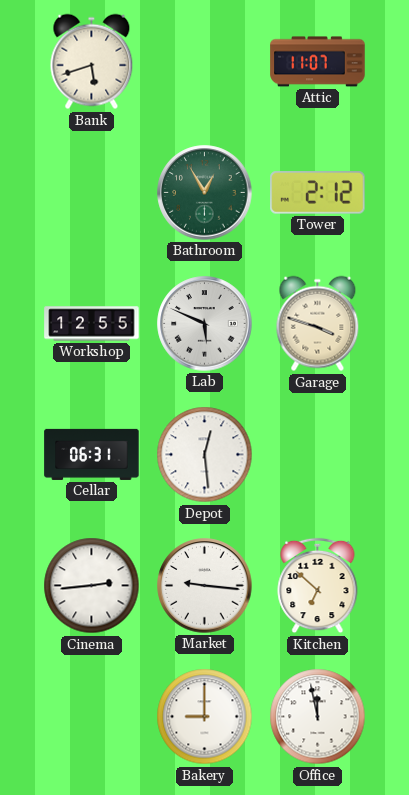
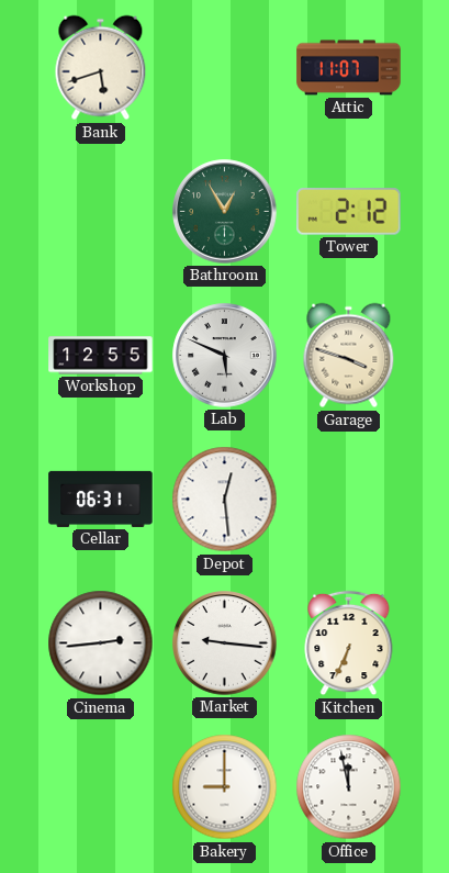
Kitchen: 6:52 -> 6:34
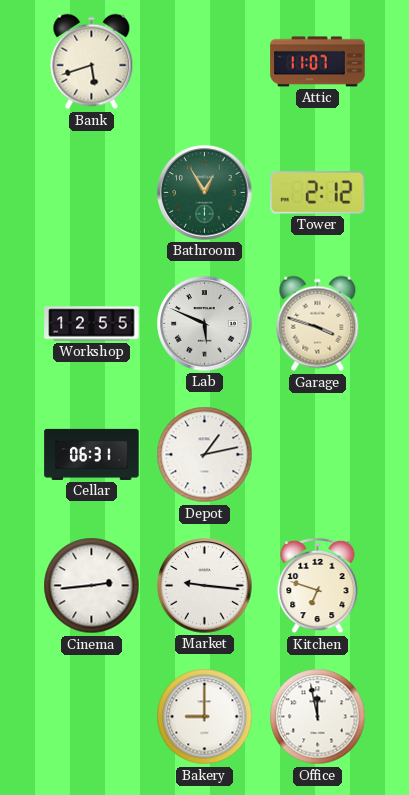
Depot: 12:29 -> 1:13
Kitchen: 6:34 -> 6:48
